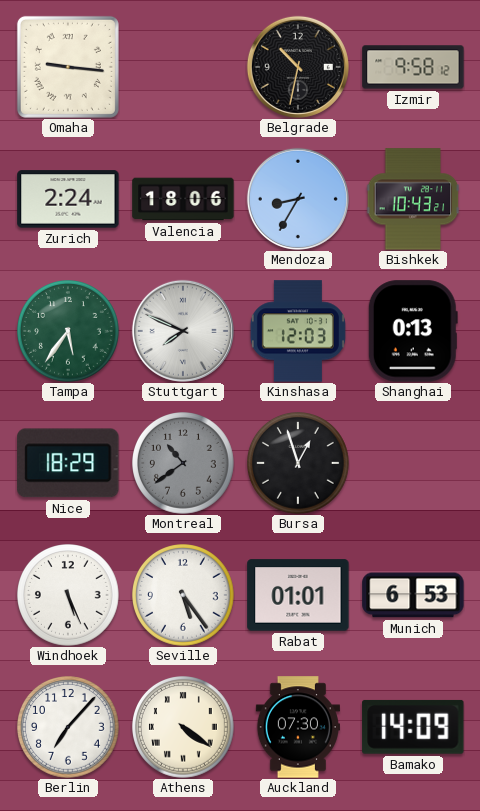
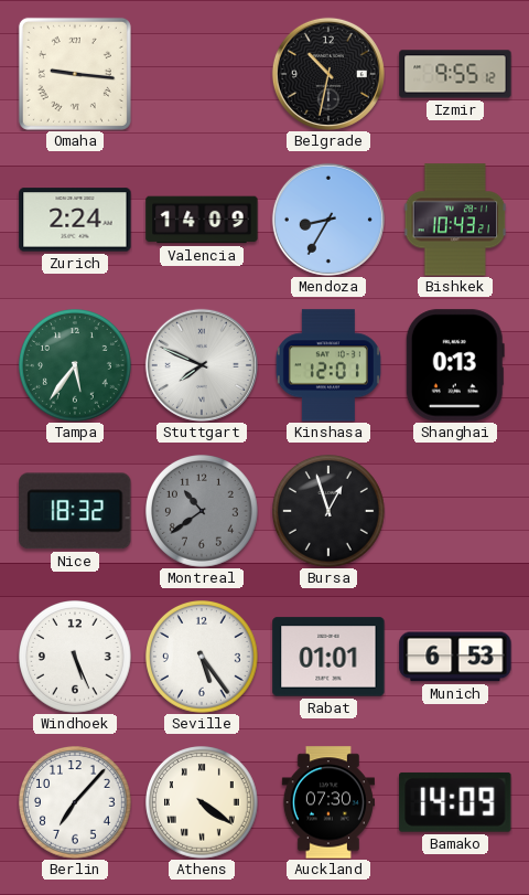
Izmir: 9:58 -> 9:55
Valencia: 18:06 -> 14:09
Kinshasa: 12:03 -> 12:01
Nice: 18:29 -> 18:32
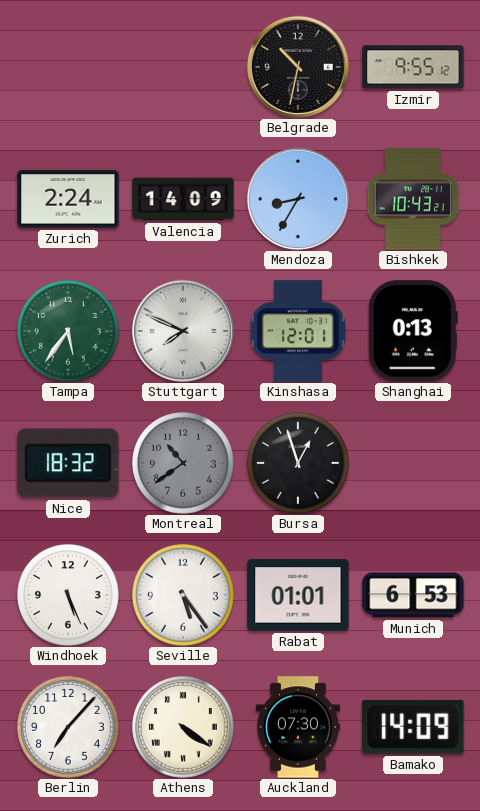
Omaha: 9:16 -> none
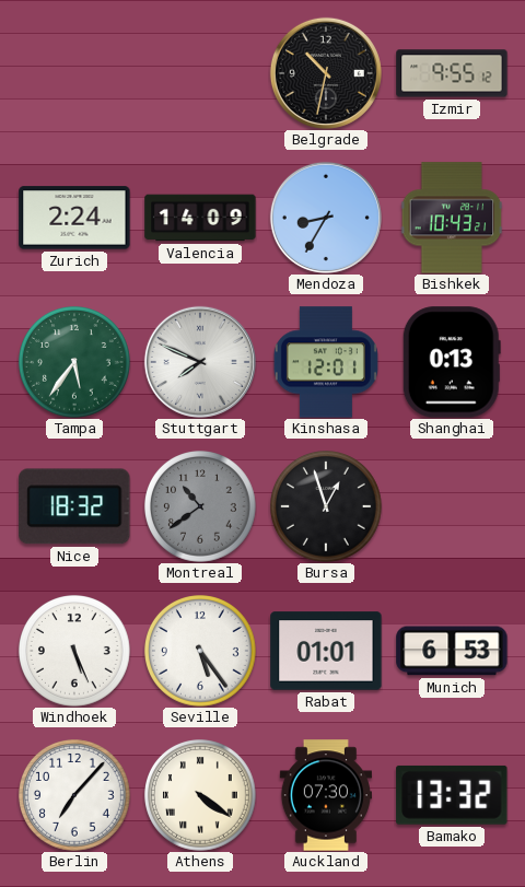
Bamako: 14:09 -> 13:32
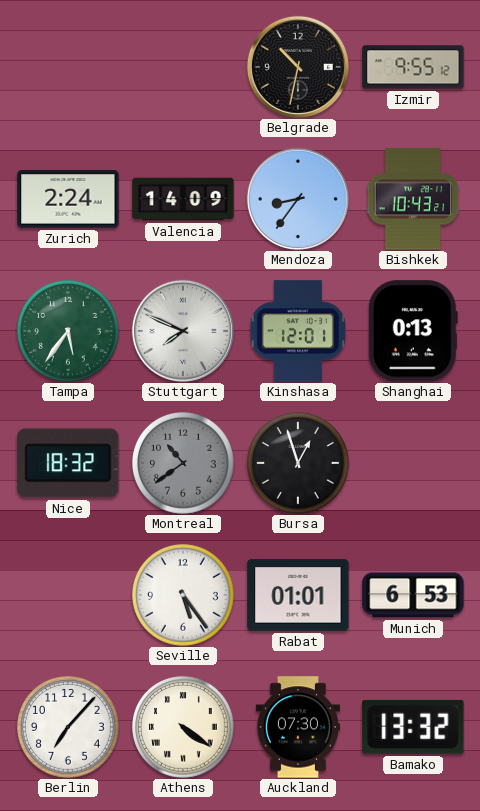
Mendoza: 8:35 -> 8:36
Windhoek: 5:26 -> none
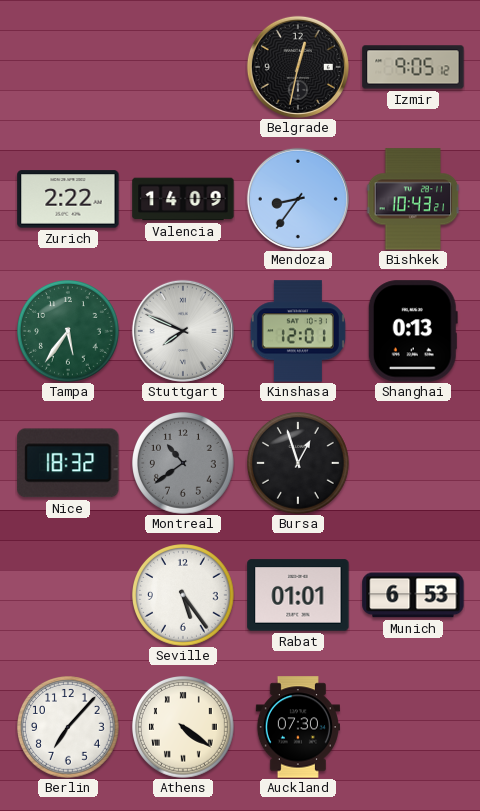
Belgrade: 10:32 -> 12:32
Izmir: 9:55 -> 9:05
Zurich: 2:24 -> 2:22
Bamako: 13:32 -> none
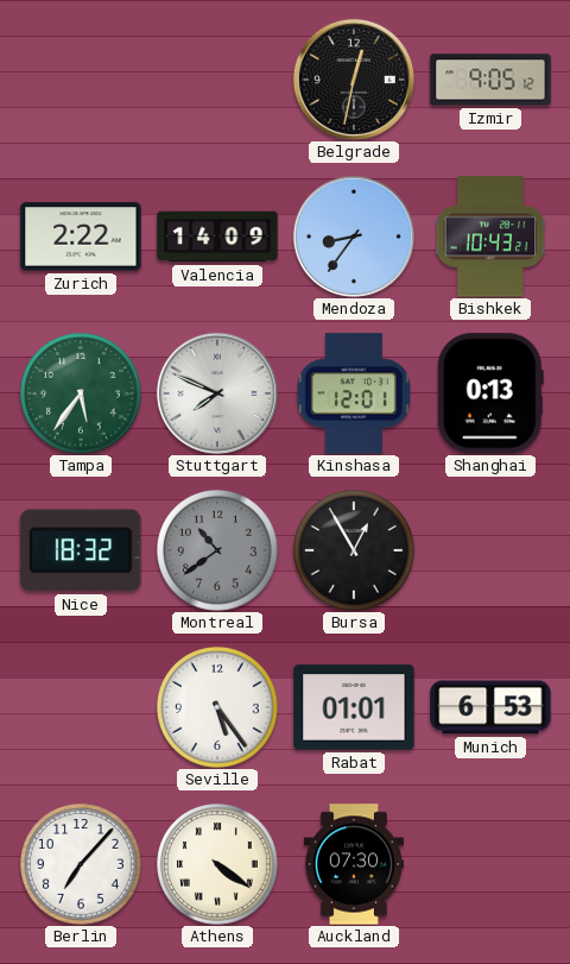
Bursa: 12:57 -> 12:55
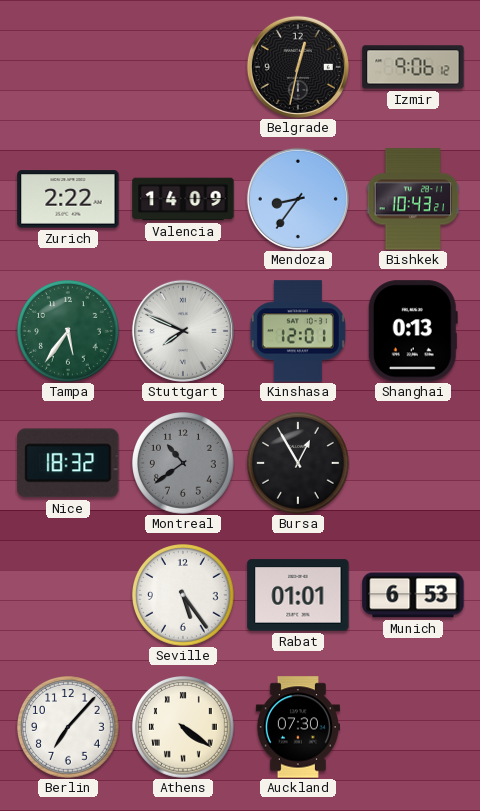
Izmir: 9:05 -> 9:06
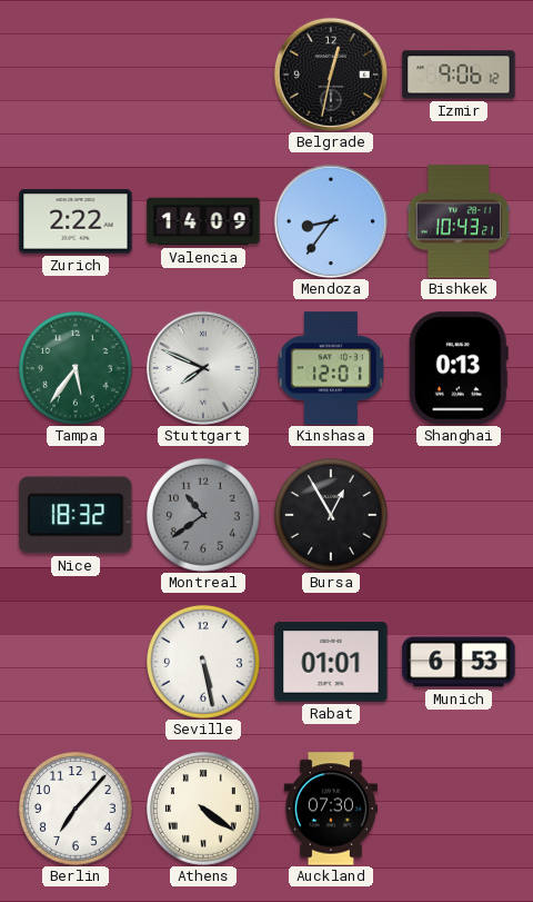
Seville: 5:24 -> 5:28
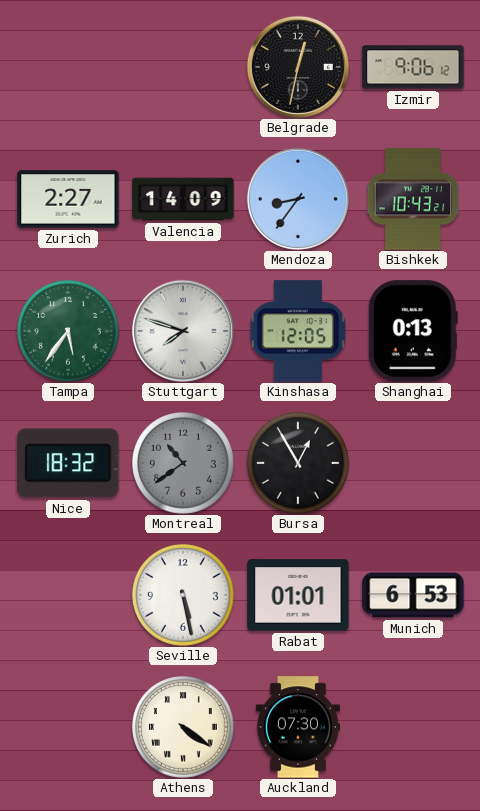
Zurich: 2:22 -> 2:27
Stuttgart: 7:49 -> 7:48
Kinshasa: 12:01 -> 12:05
Berlin: 7:07 -> none
